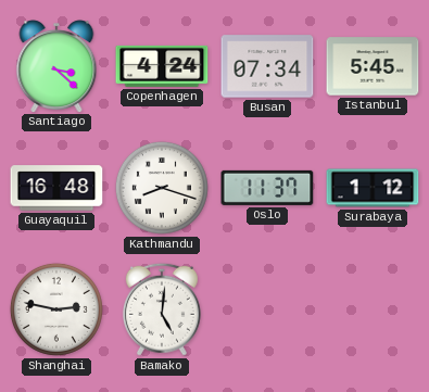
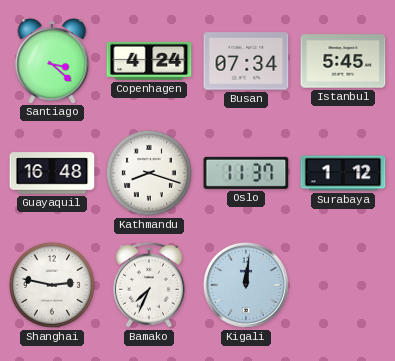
Bamako: 5:01 -> 7:34
Kigali: none -> 12:01
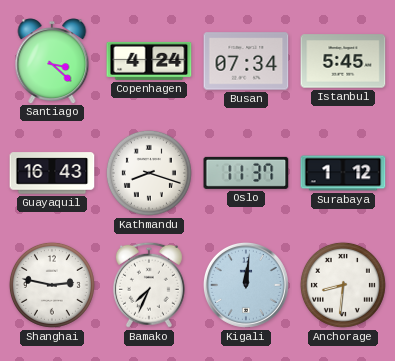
Guayaquil: 16:48 -> 16:43
Anchorage: none -> 8:31
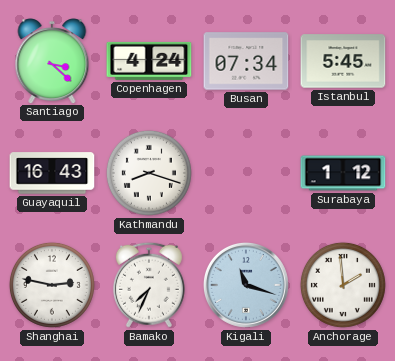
Oslo: 11:37 -> none
Kigali: 12:01 -> 11:18
Anchorage: 8:31 -> 1:59
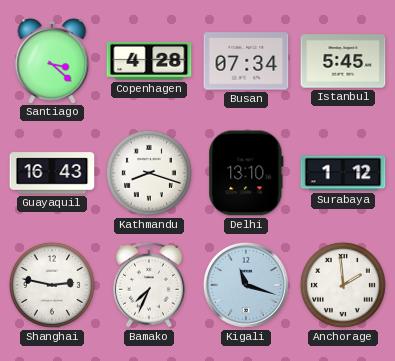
Copenhagen: 4:24 -> 4:28
Delhi: none -> 13:10
